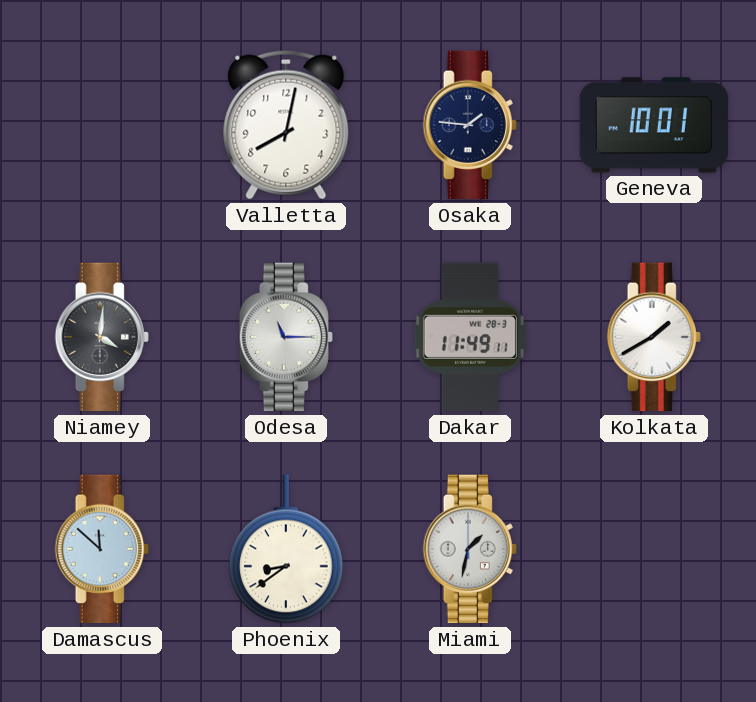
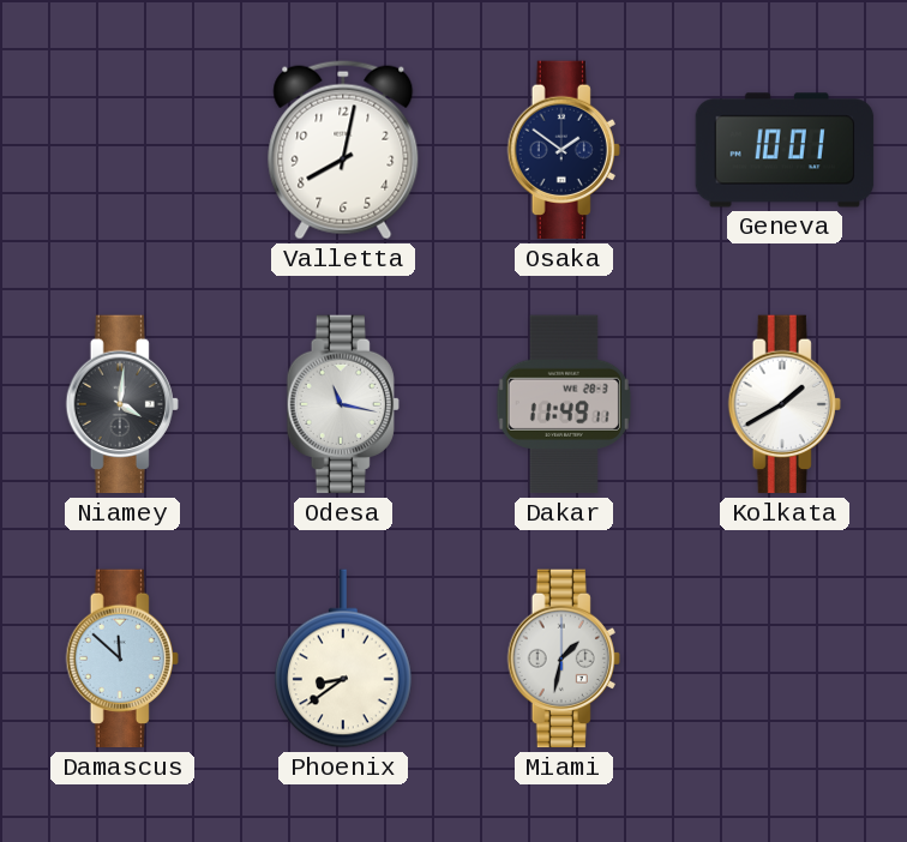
Osaka: 1:46 -> 1:51
Odesa: 11:15 -> 11:17
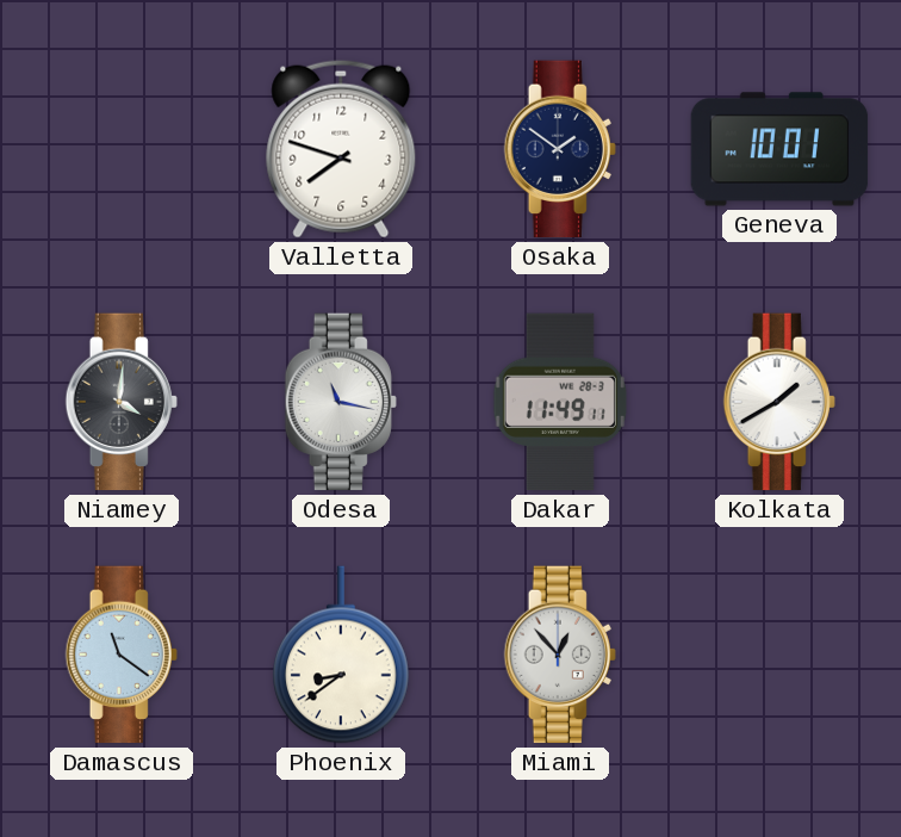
Valletta: 8:02 -> 7:48
Damascus: 11:52 -> 11:21
Miami: 1:32 -> 12:53
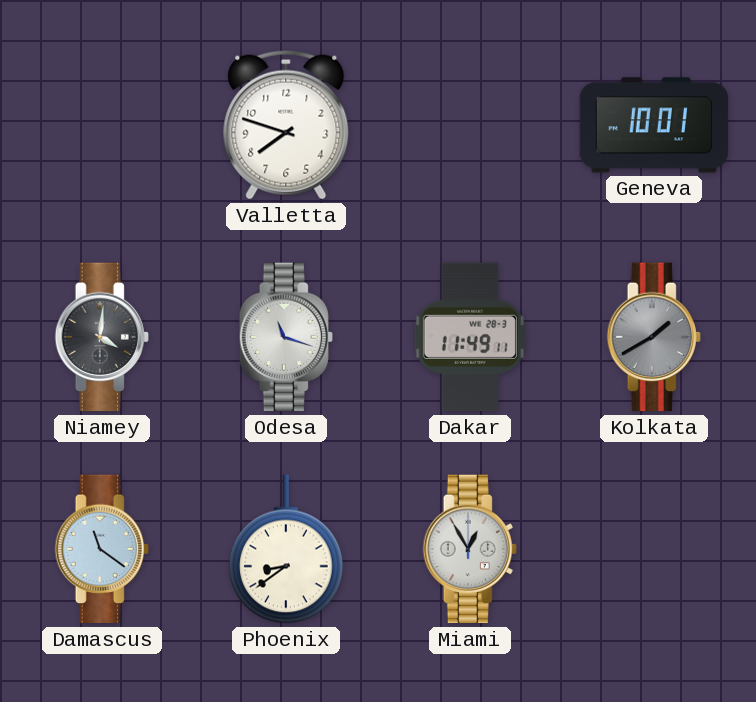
Osaka: 1:51 -> none
Odesa: 11:17 -> 11:18
Kolkata dial: white -> grey
Miami: 12:53 -> 12:55
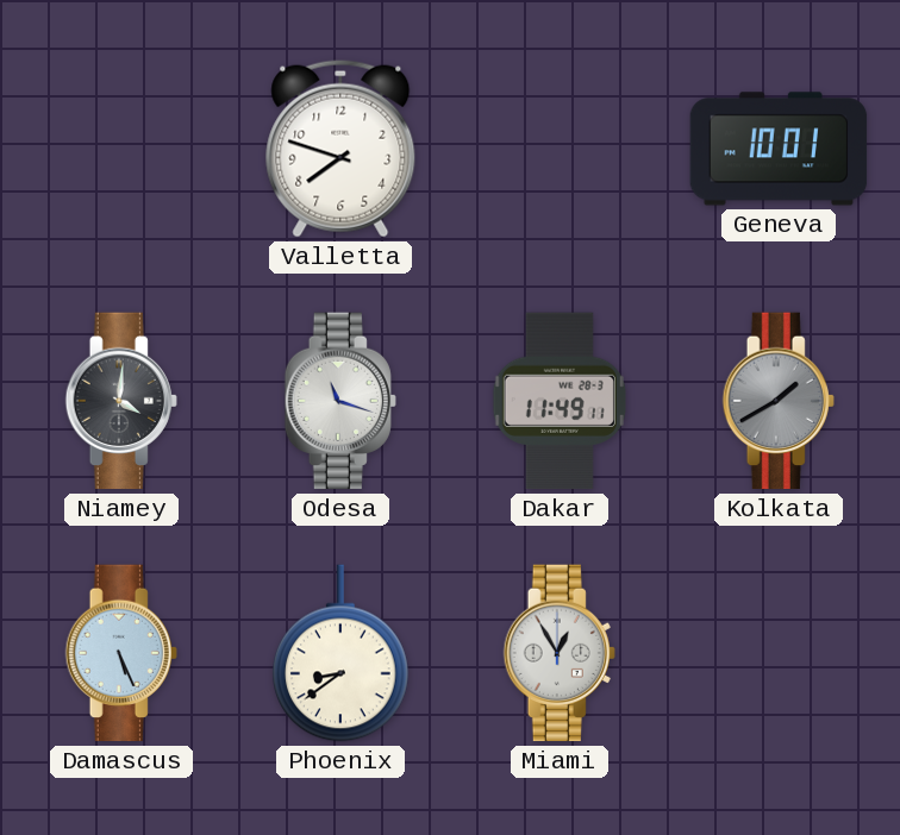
Damascus: 11:21 -> 5:26
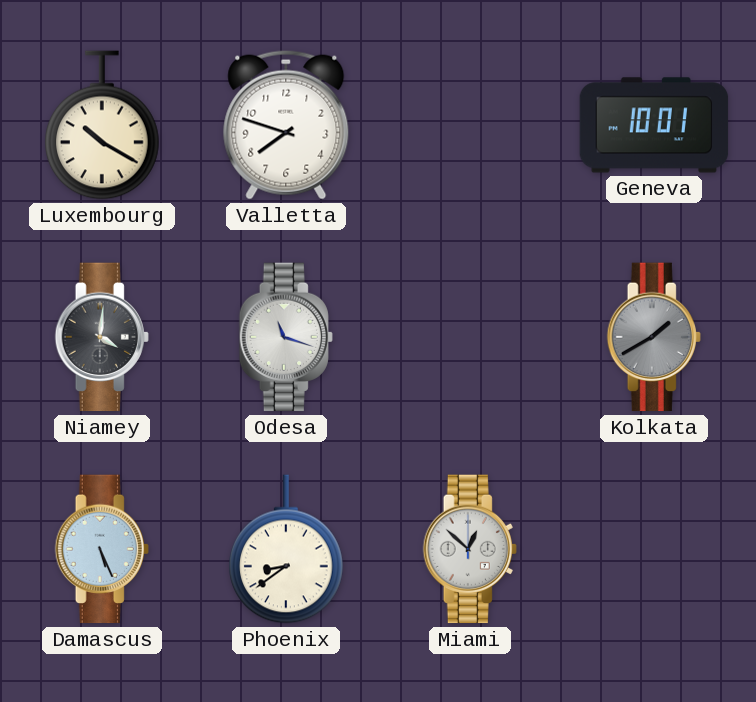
Luxembourg: none -> 10:20
Dakar: 11:49 -> none
Miami: 12:55 -> 12:52
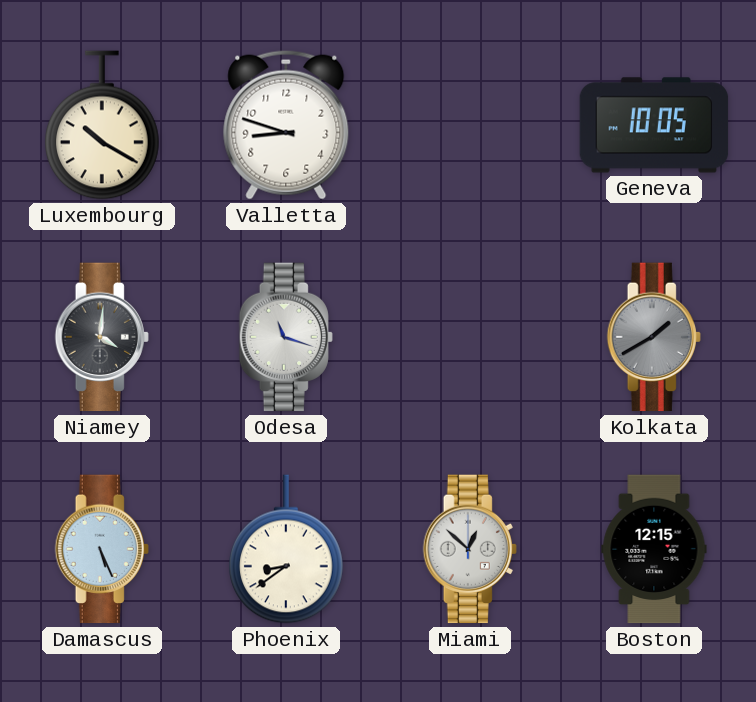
Valletta: 7:48 -> 8:48
Geneva: 10:01 -> 10:05
Boston: none -> 12:15
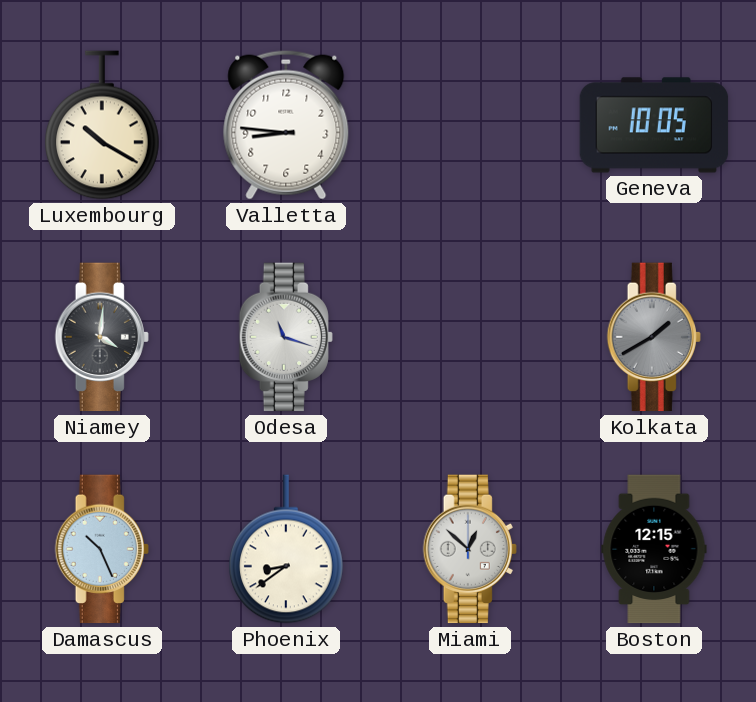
Valletta: 8:48 -> 8:46
Damascus: 5:26 -> 10:26
